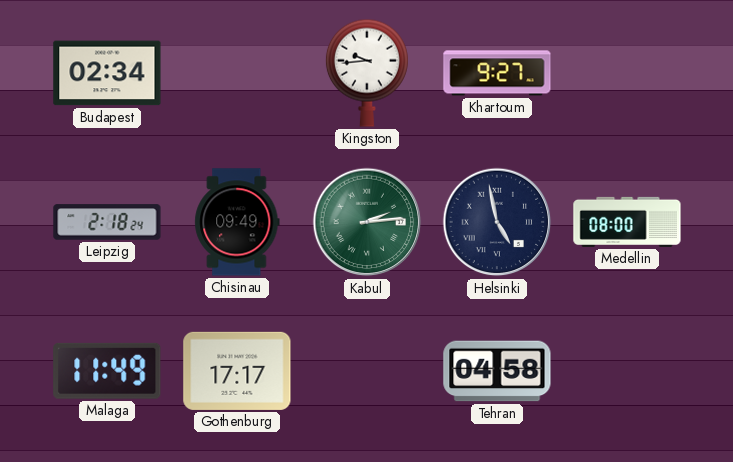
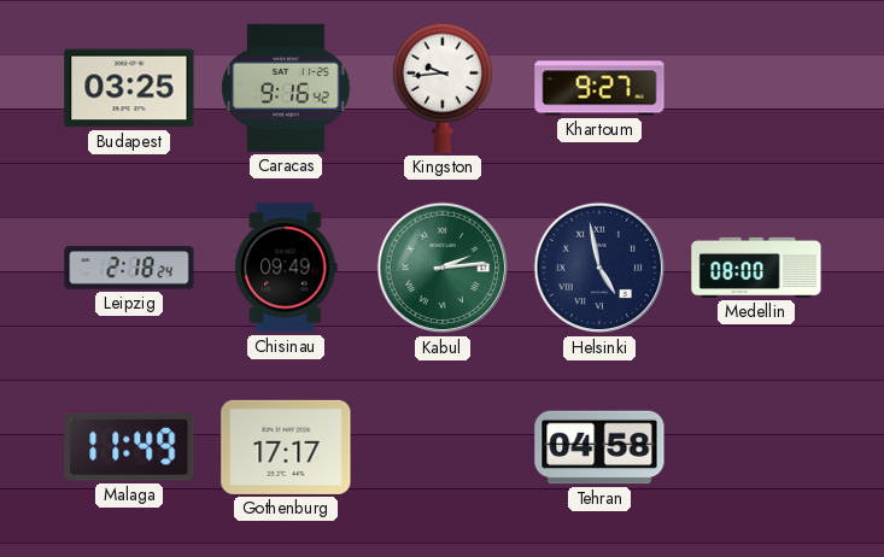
Budapest: 02:34 -> 03:25
Caracas: none -> 9:16
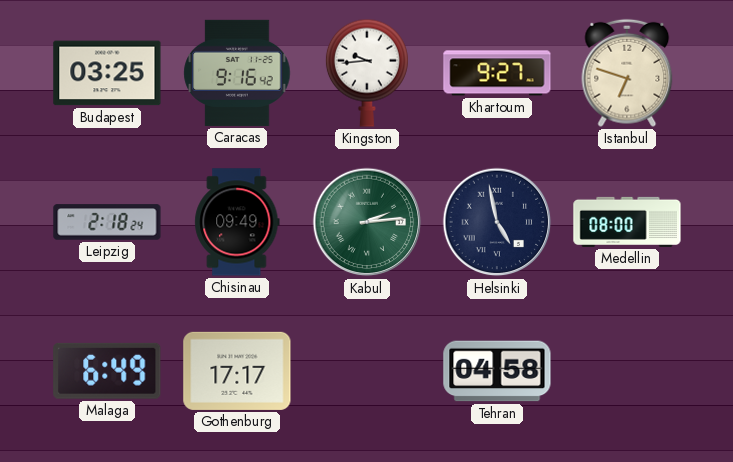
Istanbul: none -> 6:48
Malaga: 11:49 -> 6:49
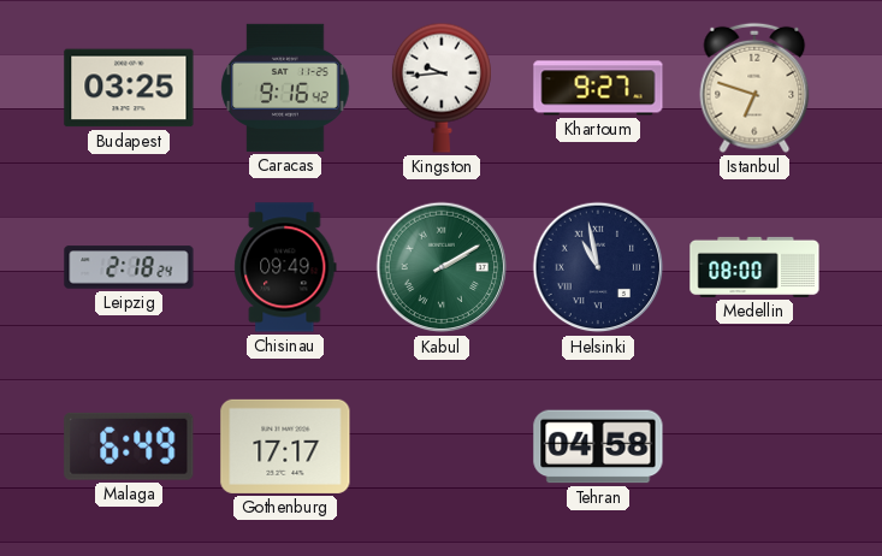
Kabul: 2:14 -> 2:10
Helsinki: 4:58 -> 10:58
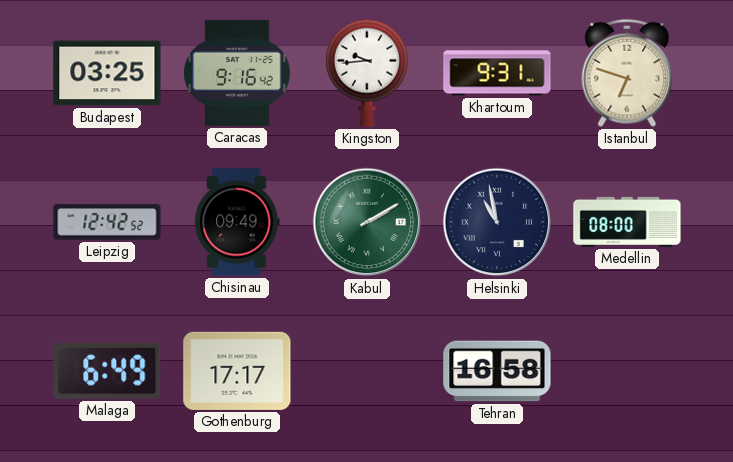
Khartoum: 9:27 -> 9:31
Leipzig: 2:18 -> 12:42
Tehran: 04:58 -> 16:58
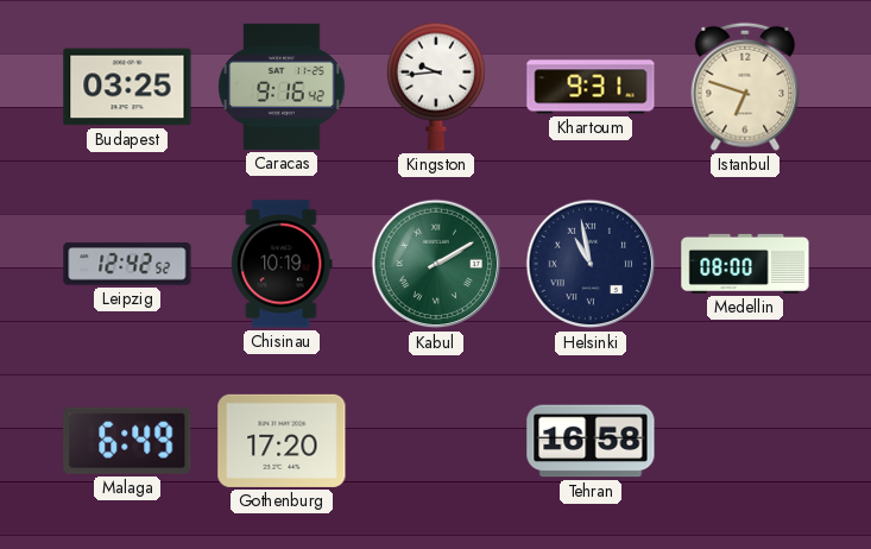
Chisinau: 09:49 -> 10:19
Gothenburg: 17:17 -> 17:20
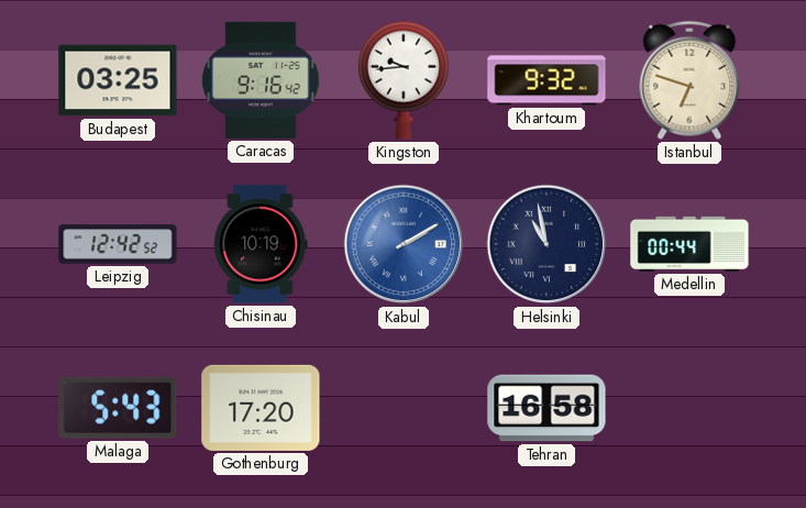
Khartoum: 9:31 -> 9:32
Kabul dial: green -> blue
Medellin: 08:00 -> 00:44
Malaga: 6:49 -> 5:43
